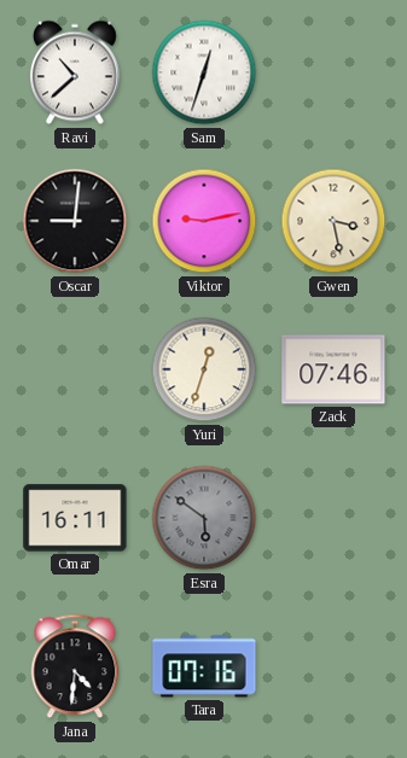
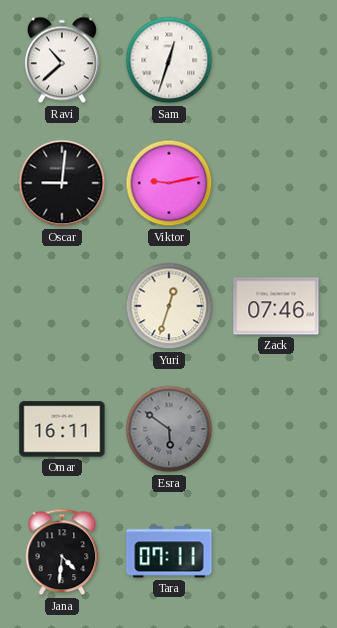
Gwen: 3:28 -> none
Tara: 07:16 -> 07:11
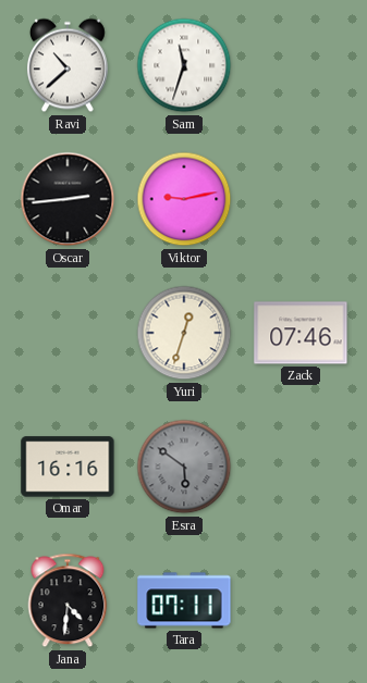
Sam: 12:33 -> 11:33
Oscar: 9:01 -> 2:44
Omar: 16:11 -> 16:16
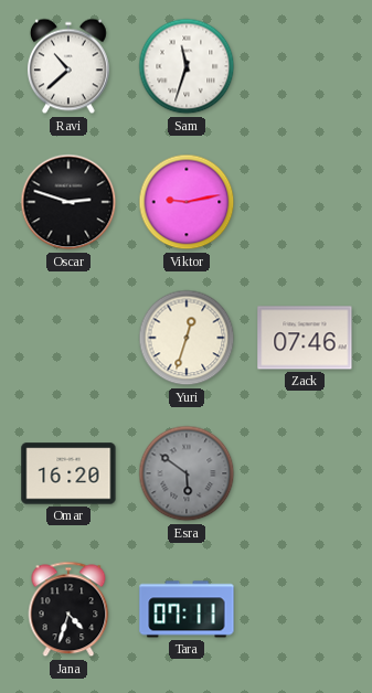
Oscar: 2:44 -> 2:48
Omar: 16:16 -> 16:20
Jana: 4:31 -> 4:33
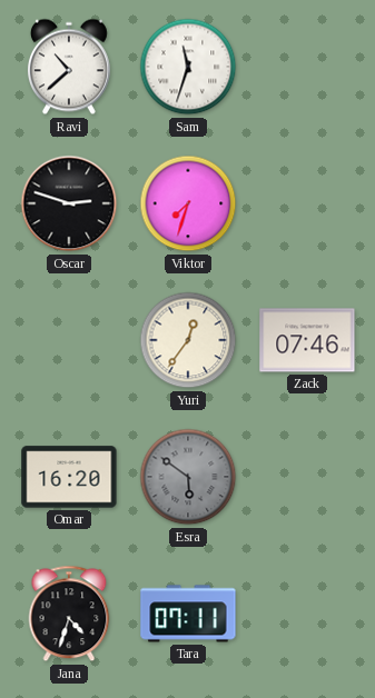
Viktor: 9:13 -> 7:33
Yuri: 12:33 -> 12:36
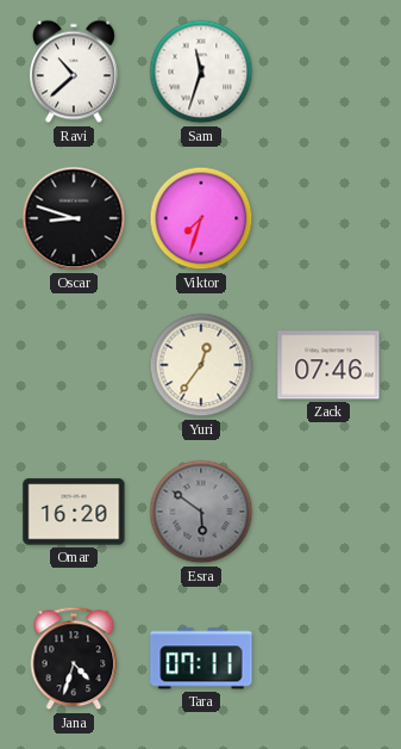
Oscar: 2:48 -> 8:48
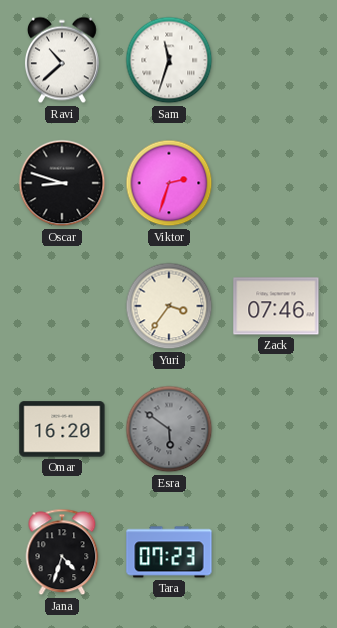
Viktor: 7:33 -> 2:33
Yuri: 12:36 -> 3:36
Tara: 07:11 -> 07:23
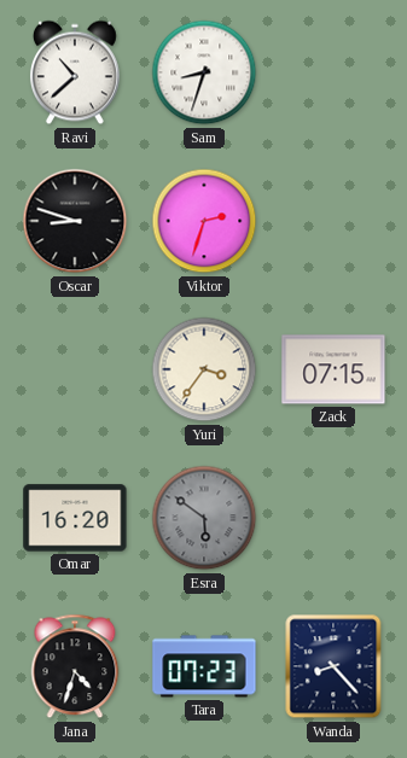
Sam: 11:33 -> 8:33
Zack: 07:46 -> 07:15
Wanda: none -> 8:23
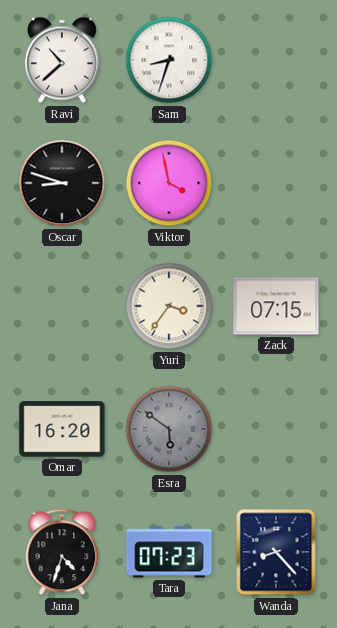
Viktor: 2:33 -> 3:58
